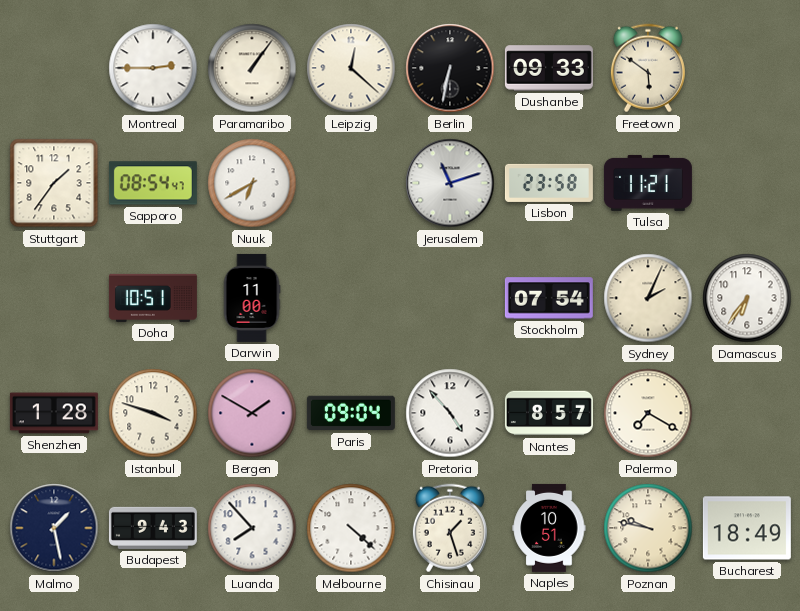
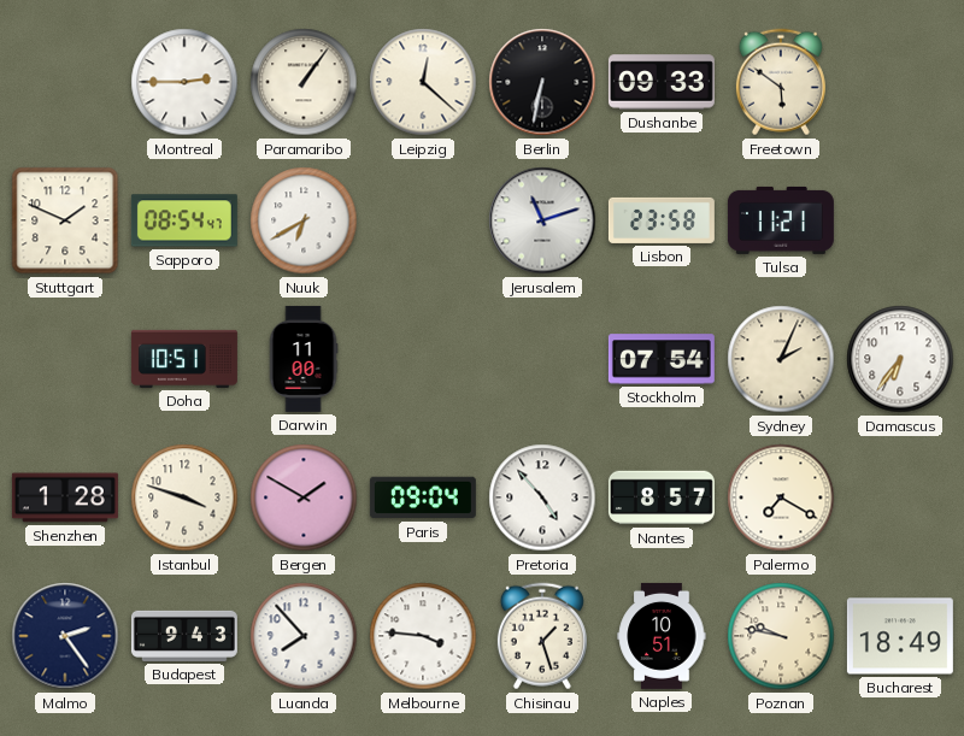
Stuttgart: 1:36 -> 1:49
Malmo: 1:28 -> 2:24
Melbourne: 4:22 -> 3:46
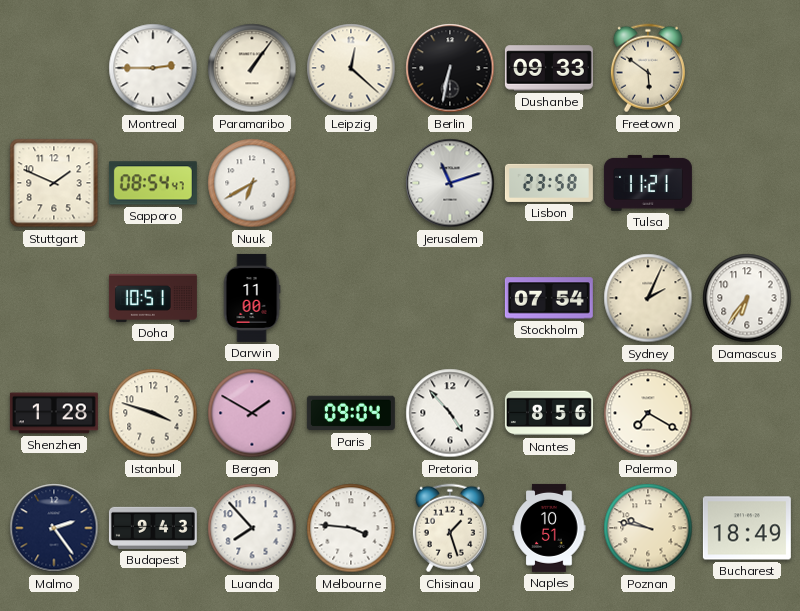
Nantes: 8:57 -> 8:56
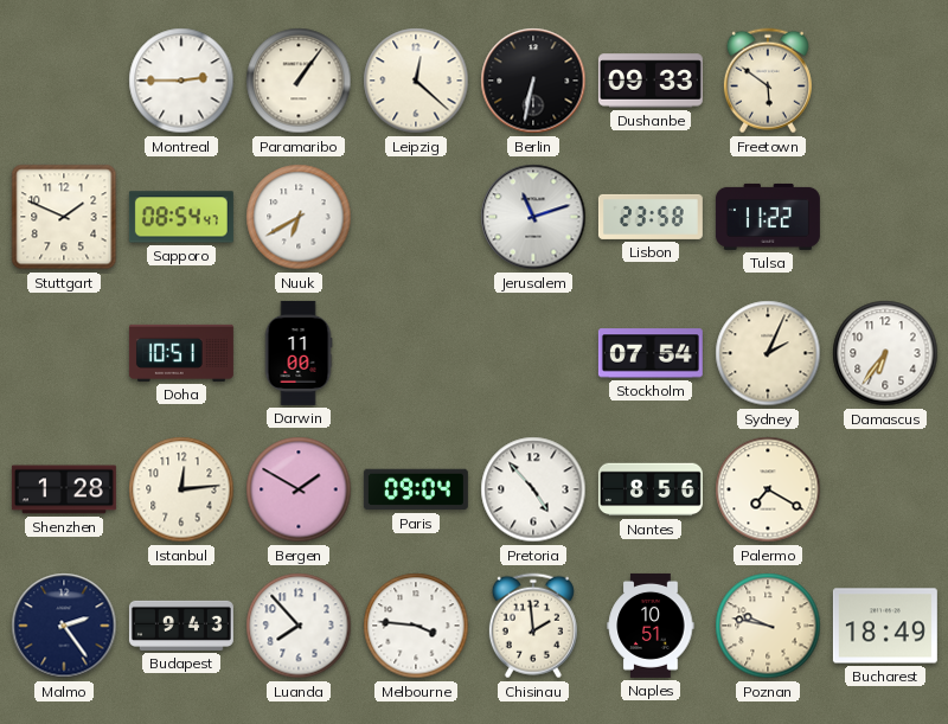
Tulsa: 11:21 -> 11:22
Istanbul: 3:48 -> 12:14
Chisinau: 1:27 -> 1:59
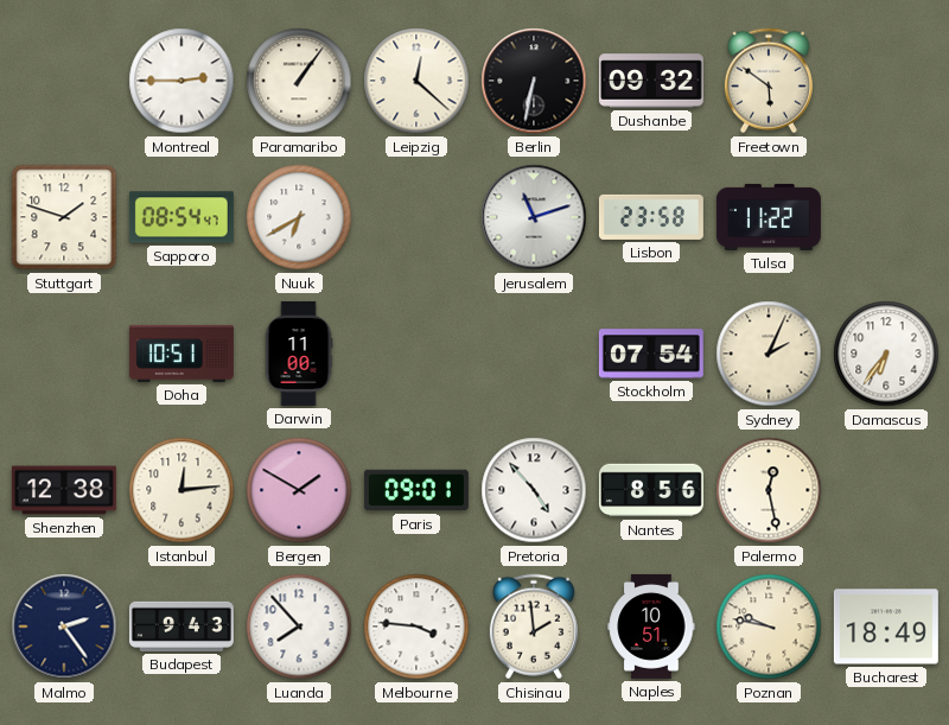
Dushanbe: 09:33 -> 09:32
Stuttgart: 1:49 -> 1:48
Shenzhen: 1:28 -> 12:38
Paris: 09:04 -> 09:01
Palermo: 7:20 -> 12:28
